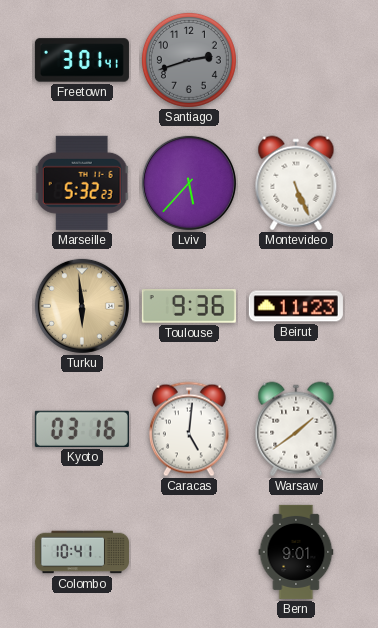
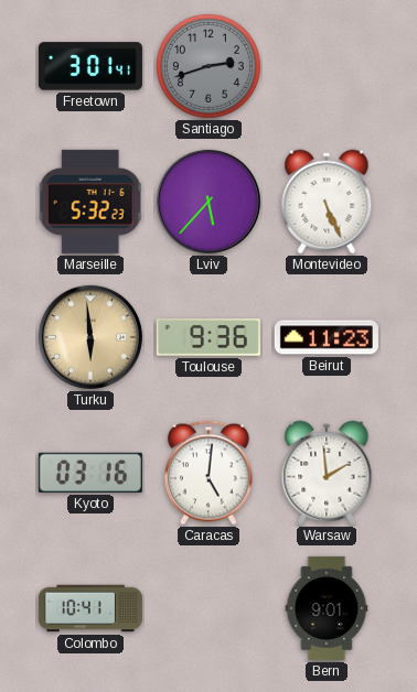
Warsaw: 1:39 -> 1:59
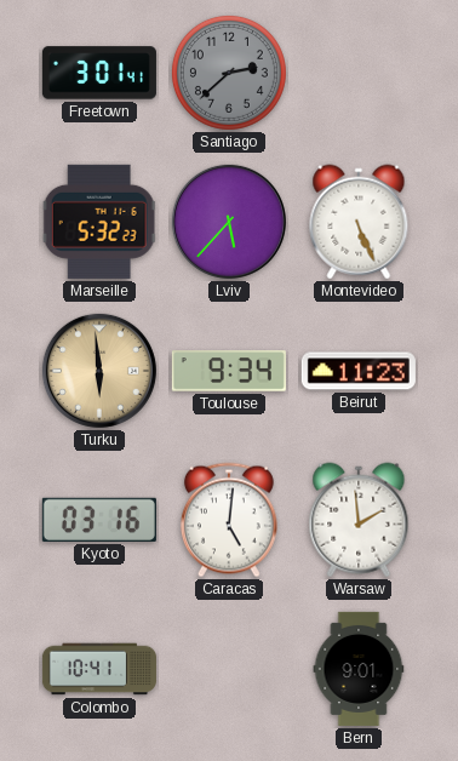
Santiago: 2:42 -> 2:38
Toulouse: 9:36 -> 9:34
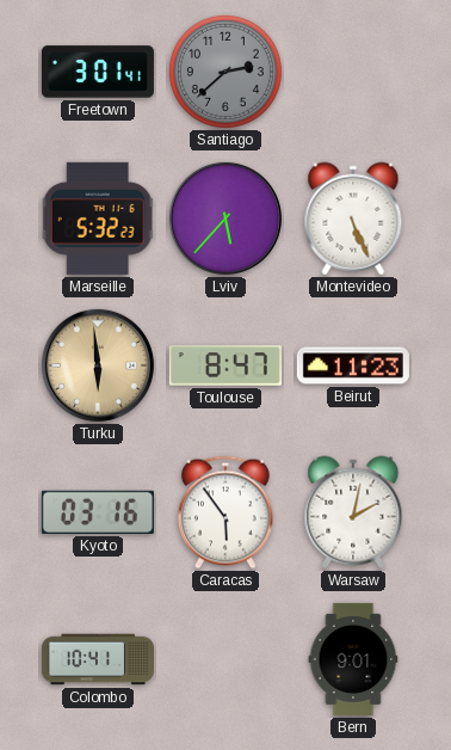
Toulouse: 9:34 -> 8:47
Caracas: 5:01 -> 5:54
Warsaw: 1:59 -> 2:02
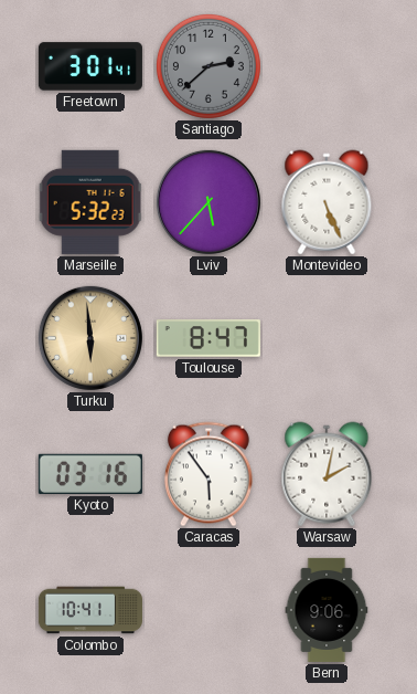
Beirut: 11:23 -> none
Bern: 9:01 -> 9:06
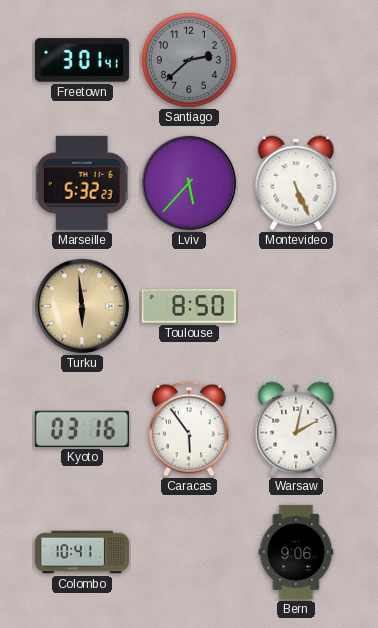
Toulouse: 8:47 -> 8:50
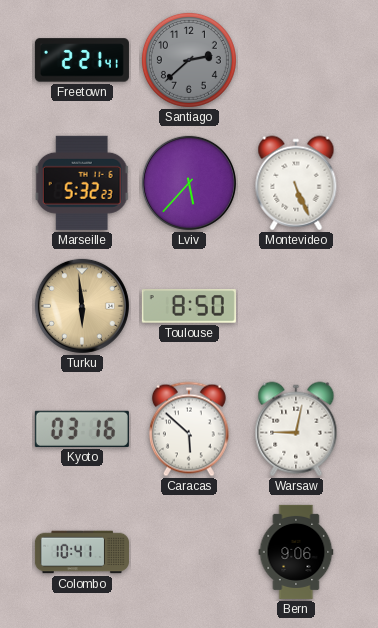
Freetown: 3:01 -> 2:21
Caracas: 5:54 -> 5:52
Warsaw: 2:02 -> 9:02
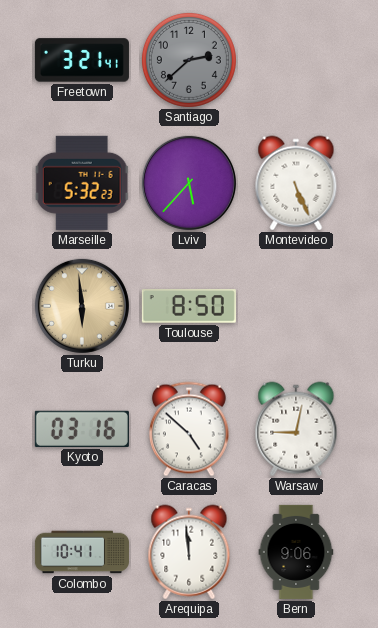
Freetown: 2:21 -> 3:21
Caracas: 5:52 -> 4:52
Arequipa: none -> 11:59
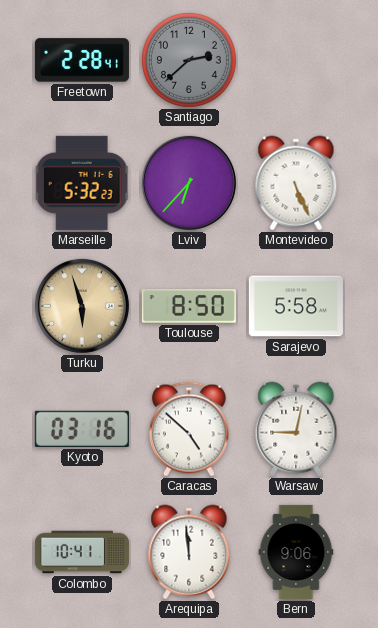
Freetown: 3:21 -> 2:28
Lviv: 5:37 -> 6:37
Turku: 5:59 -> 5:57
Sarajevo: none -> 5:58
